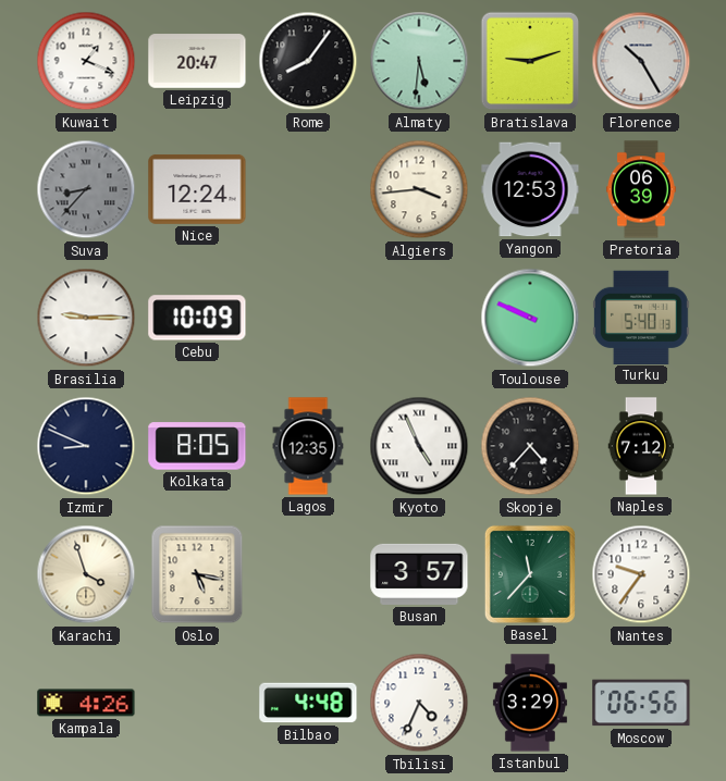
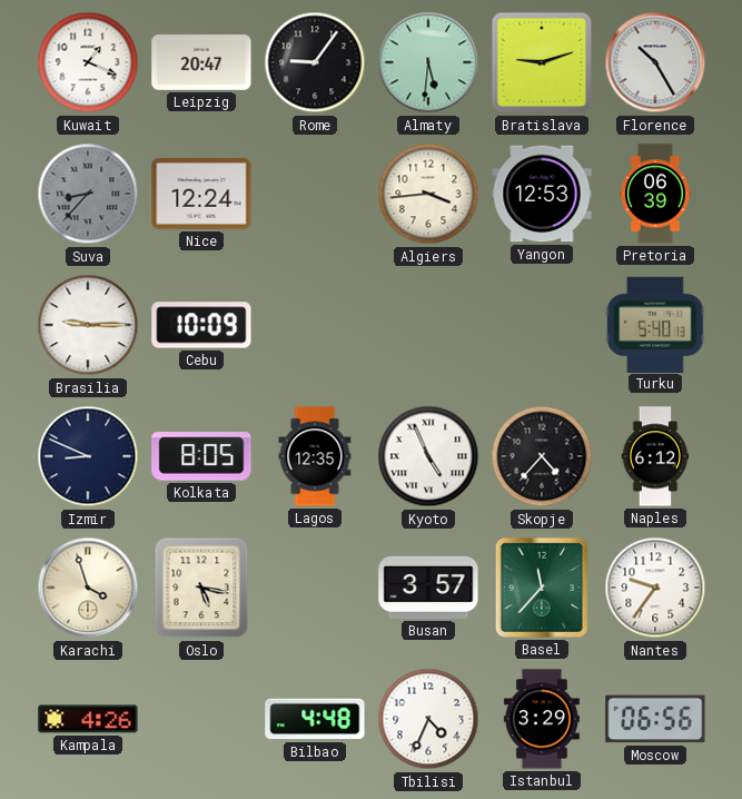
Rome: 8:06 -> 9:06
Toulouse: 9:49 -> none
Naples: 7:12 -> 6:12
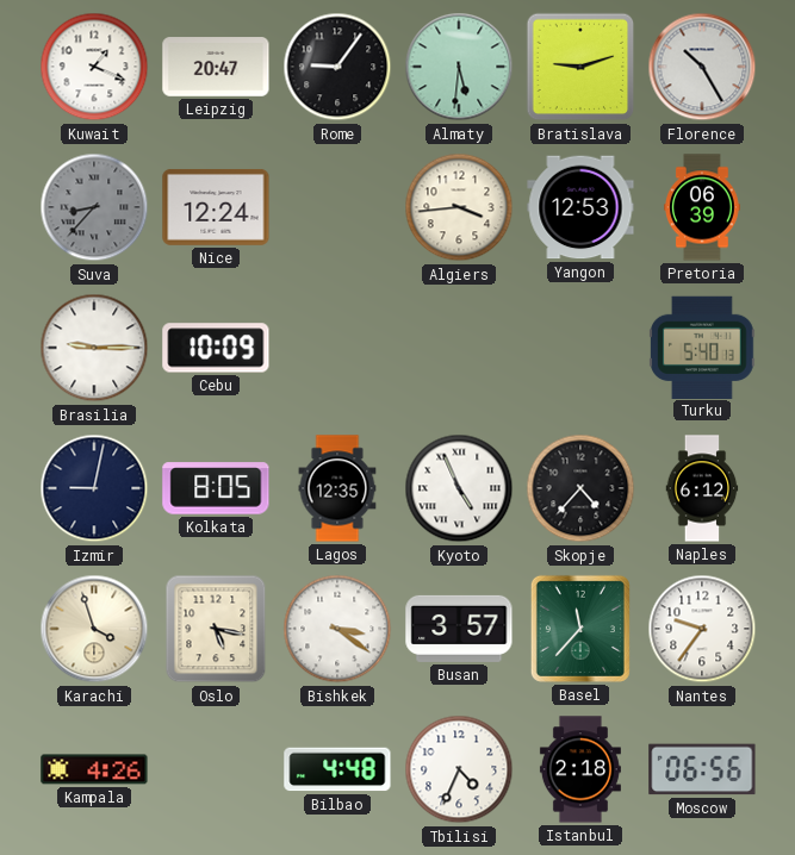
Izmir: 8:49 -> 9:02
Bishkek: none -> 3:21
Istanbul: 3:29 -> 2:18
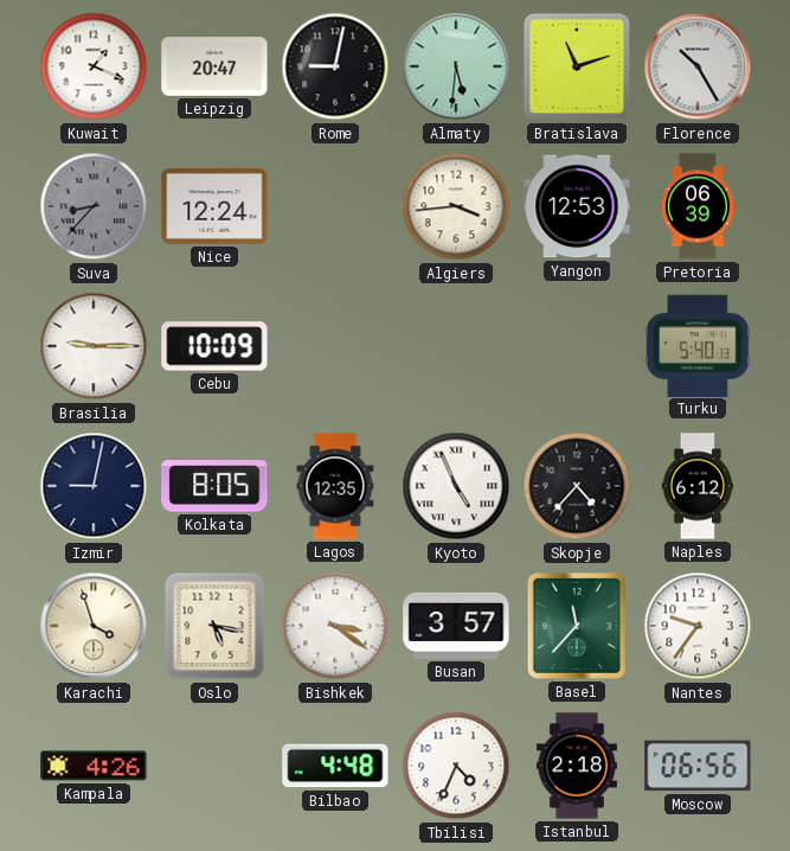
Rome: 9:06 -> 9:02
Bratislava: 9:12 -> 11:12
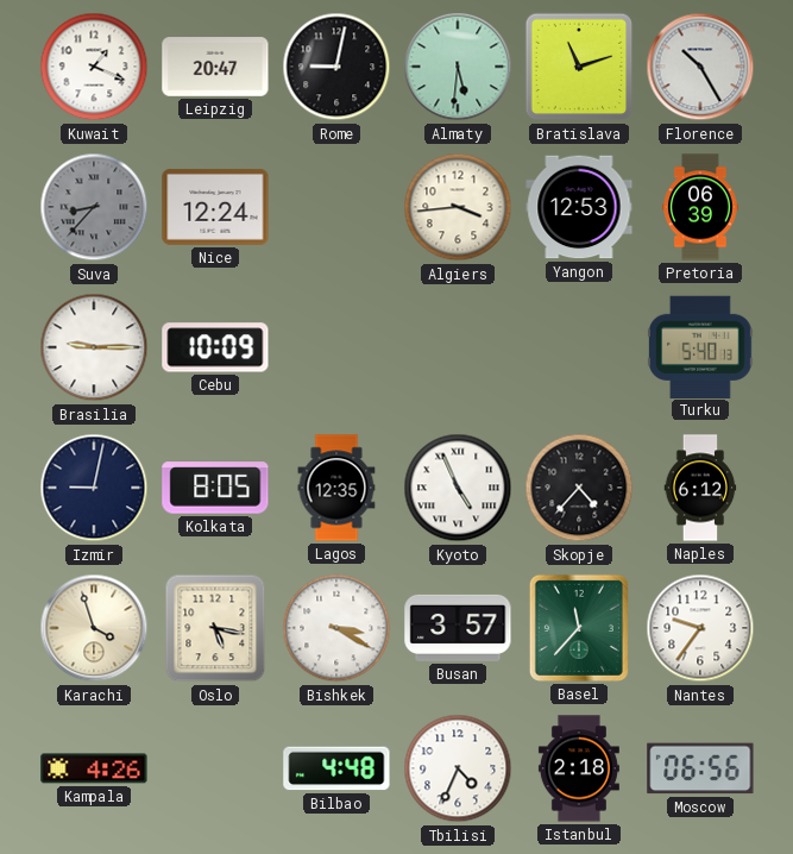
Bishkek: 3:21 -> 3:20
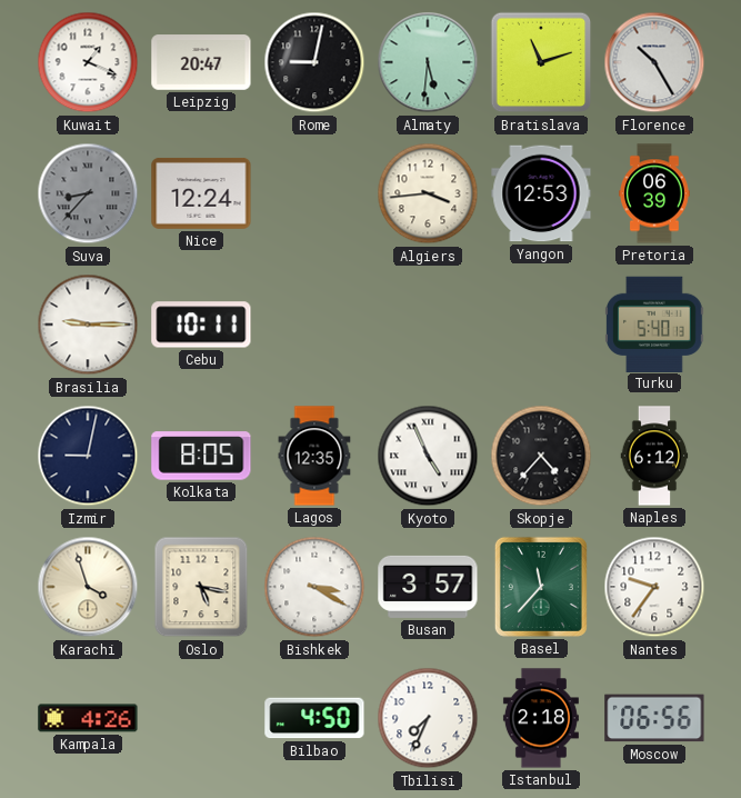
Cebu: 10:09 -> 10:11
Bilbao: 4:48 -> 4:50
Tbilisi: 4:34 -> 7:34
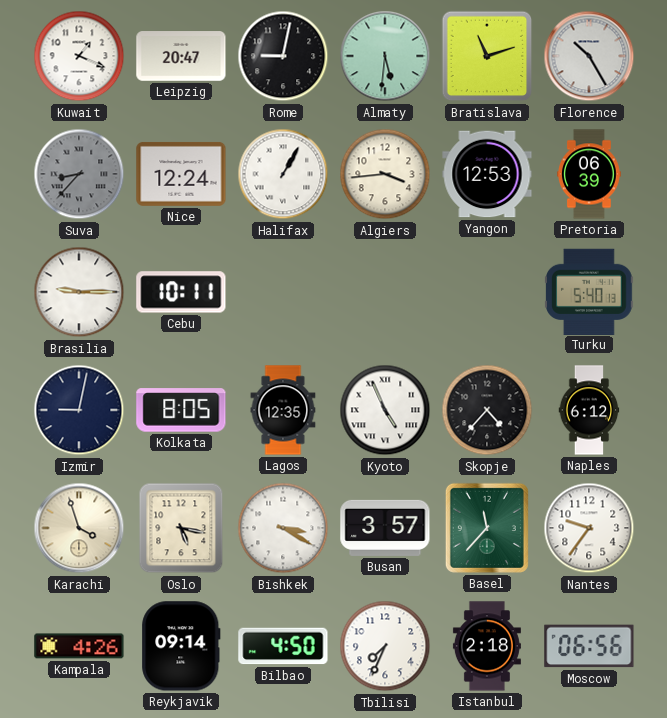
Halifax: none -> 1:05
Reykjavik: none -> 09:14
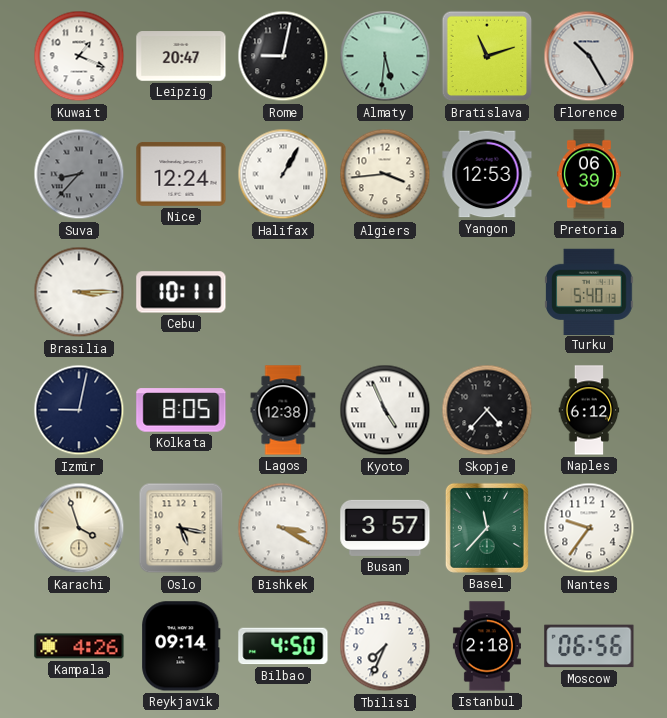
Brasilia: 9:15 -> 3:15
Lagos: 12:35 -> 12:38
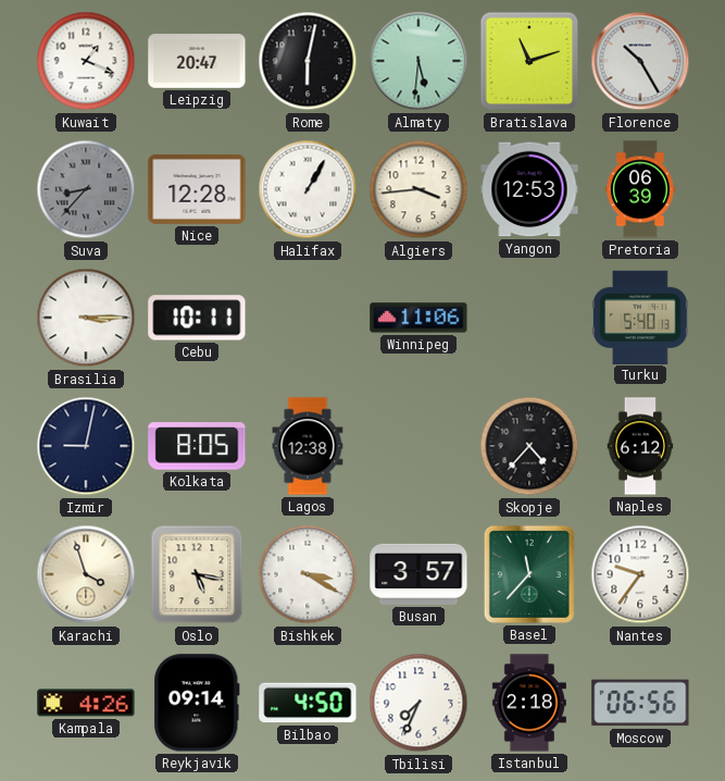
Rome: 9:02 -> 6:02
Nice: 12:24 -> 12:28
Winnipeg: none -> 11:06
Kyoto: 4:56 -> none
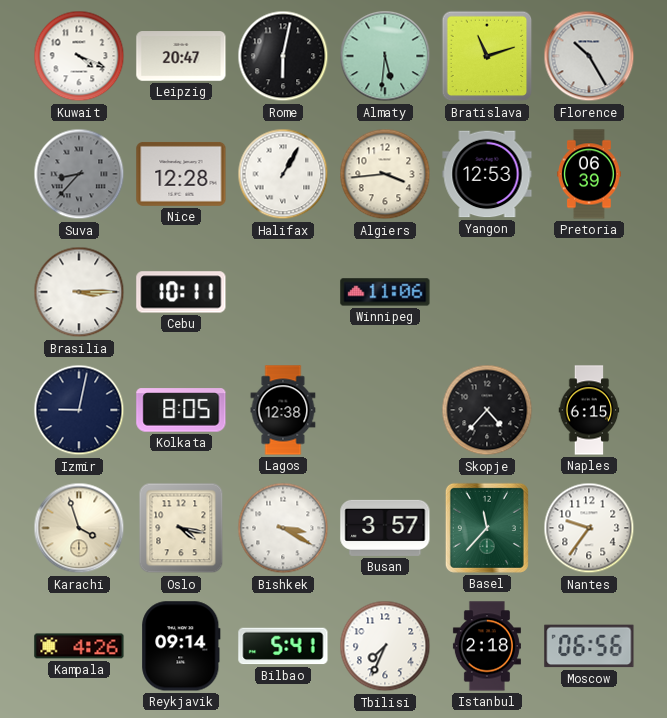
Kuwait: 1:19 -> 4:19
Turku: 5:40 -> none
Naples: 6:12 -> 6:15
Oslo: 5:17 -> 4:17
Bilbao: 4:50 -> 5:41
